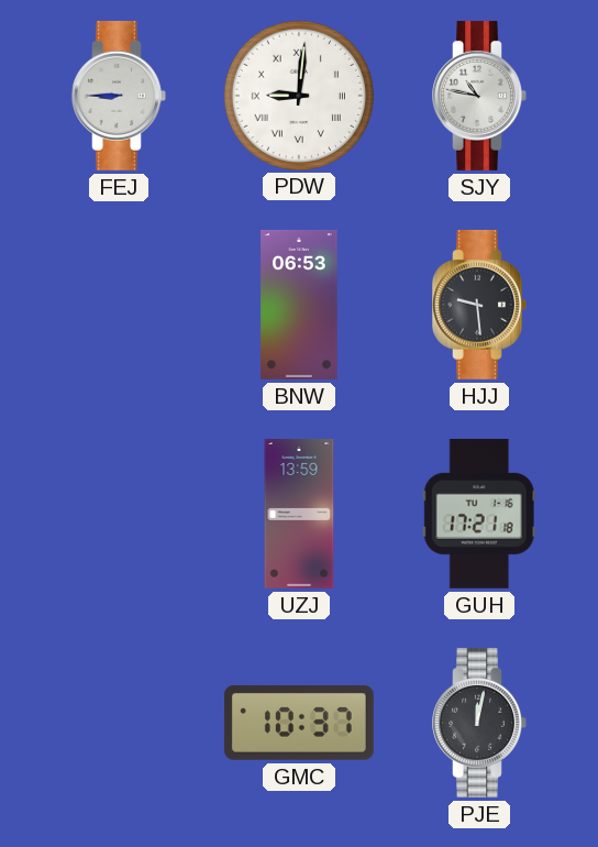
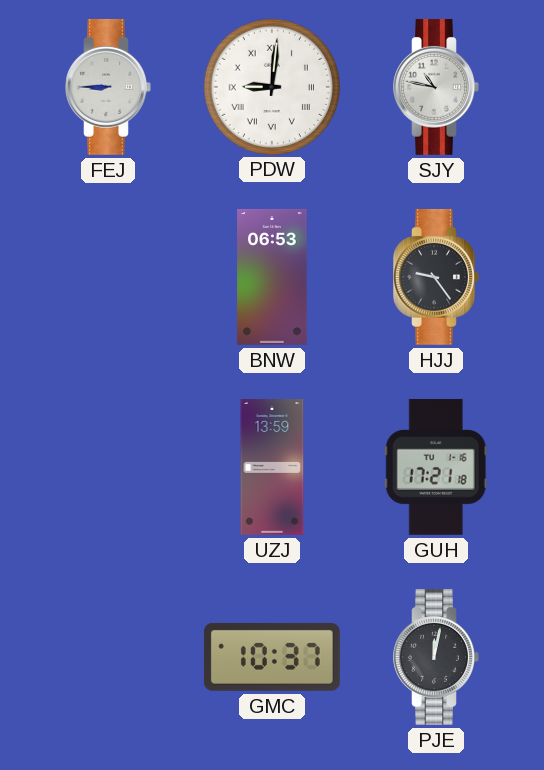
HJJ: 9:29 -> 9:24
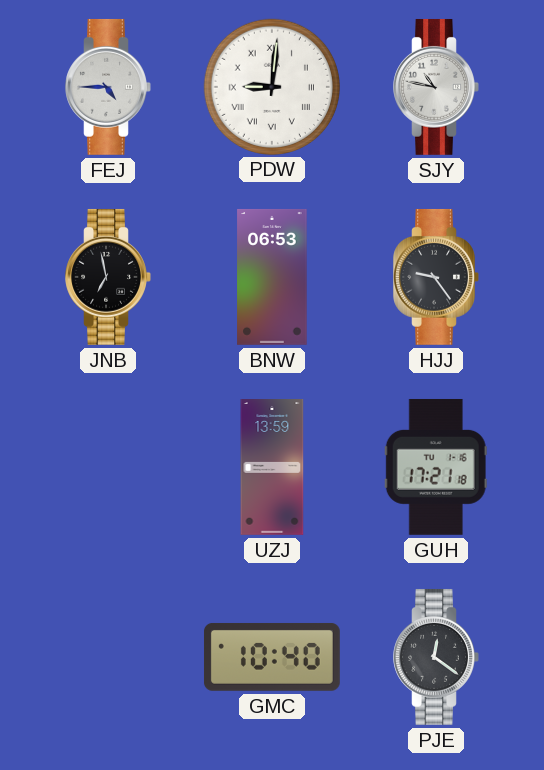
FEJ: 8:45 -> 4:45
JNB: none -> 6:58
GMC: 10:37 -> 10:40
PJE: 12:02 -> 12:21
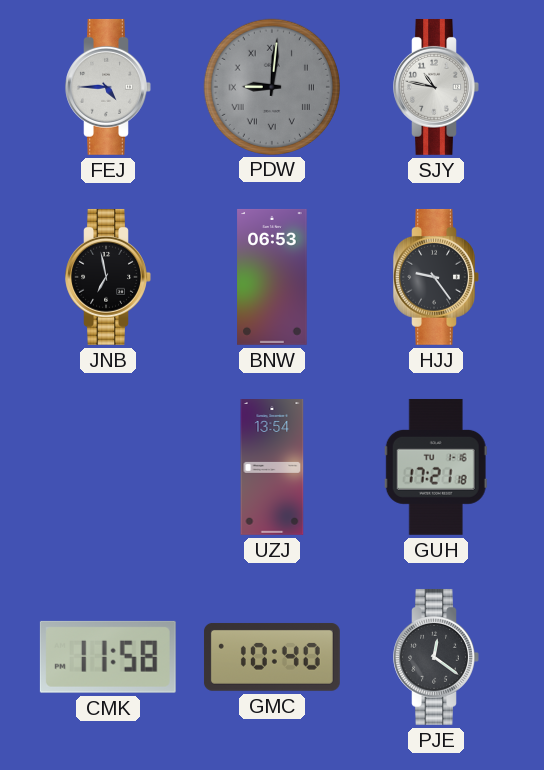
PDW dial: white -> grey
UZJ: 13:59 -> 13:54
CMK: none -> 11:58
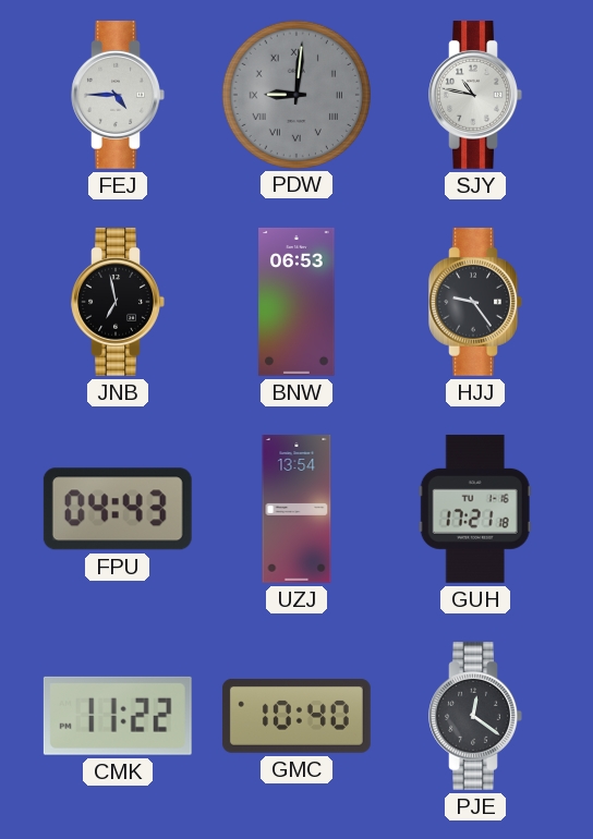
FPU: none -> 04:43
CMK: 11:58 -> 11:22
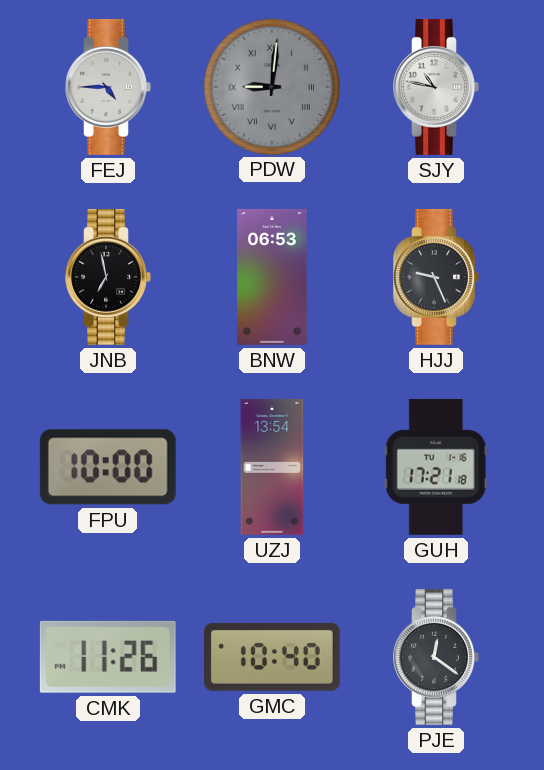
HJJ: 9:24 -> 9:26
FPU: 04:43 -> 10:00
CMK: 11:22 -> 11:26
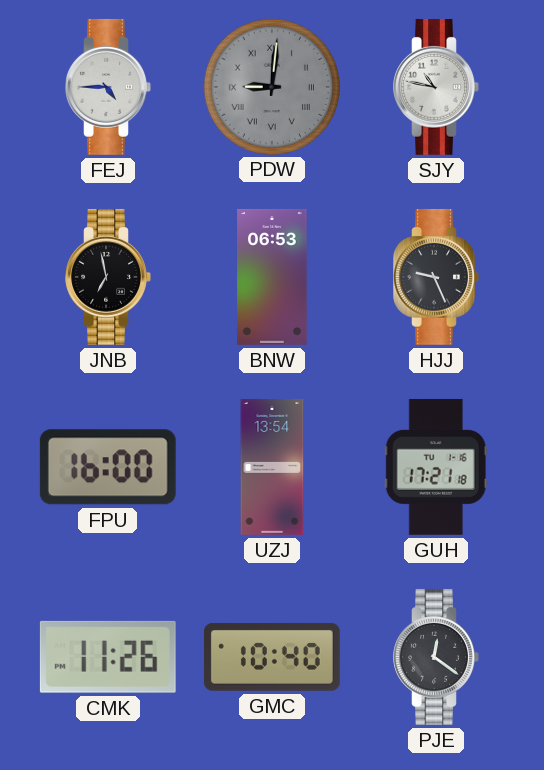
FPU: 10:00 -> 16:00
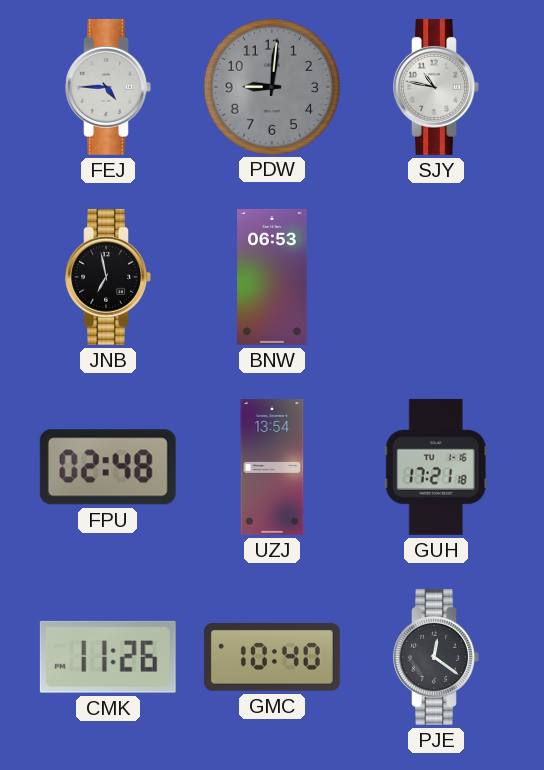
PDW numerals: Roman -> Arabic
HJJ: 9:26 -> none
FPU: 16:00 -> 02:48
